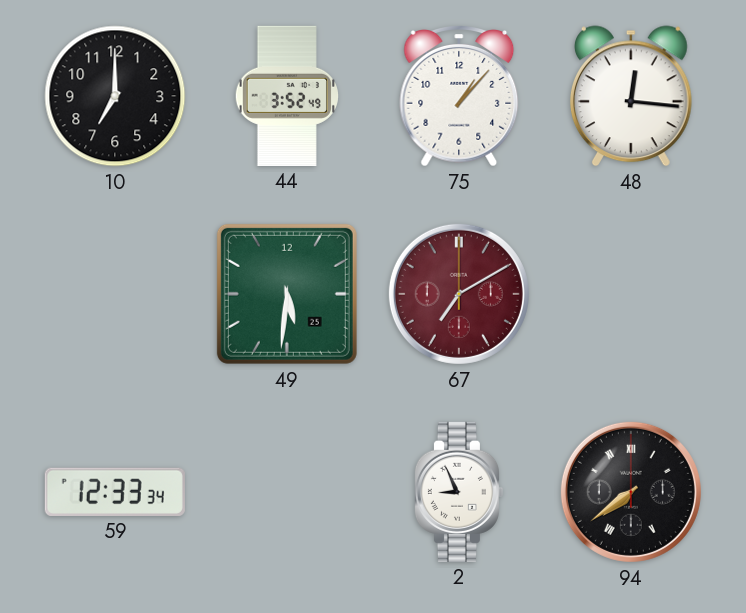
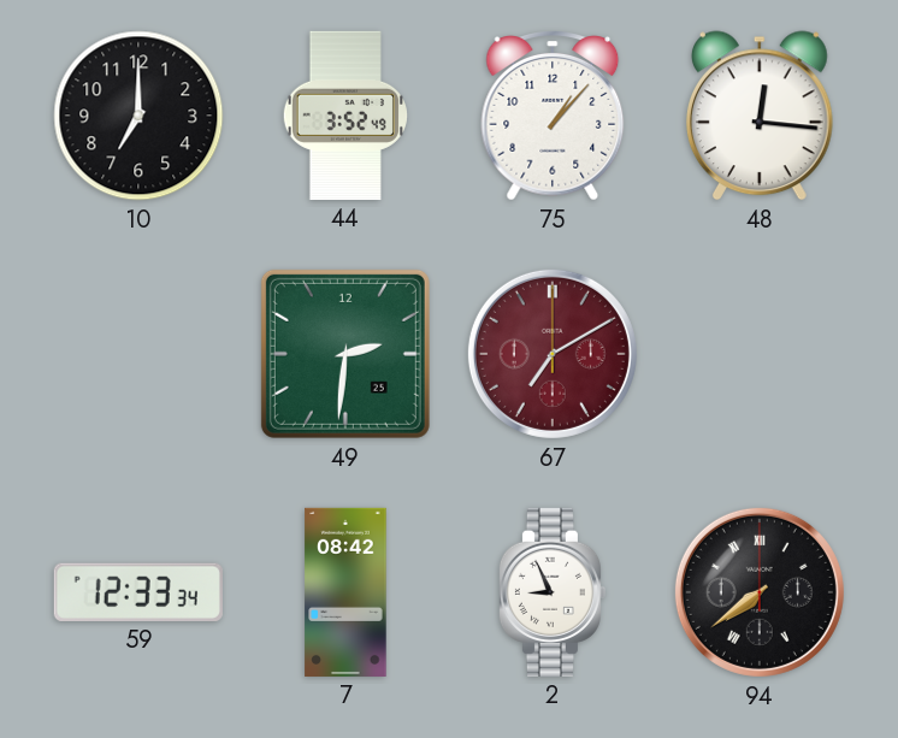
49: 5:31 -> 2:31
7: none -> 08:42
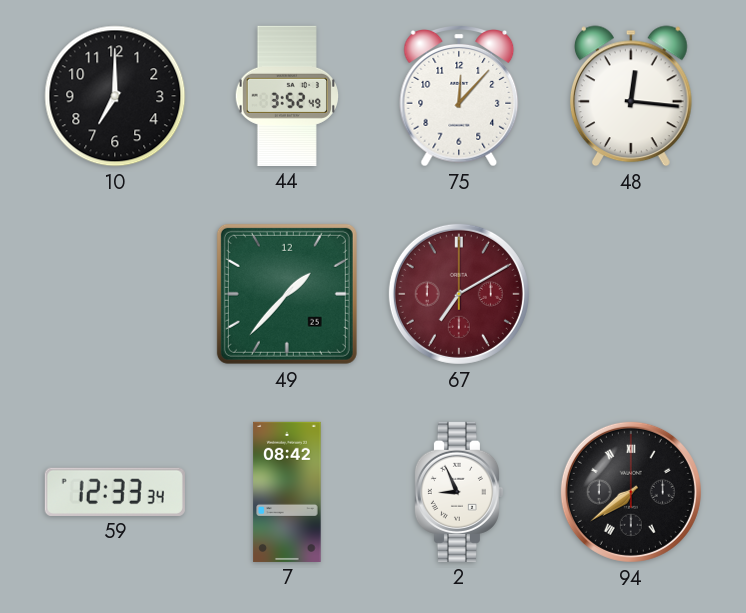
75: 1:07 -> 12:07
49: 2:31 -> 1:37
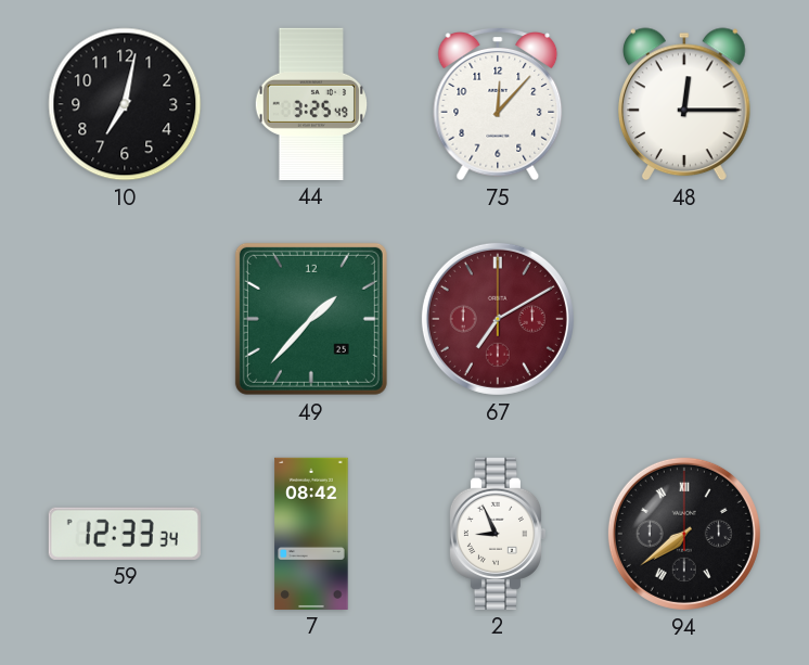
10: 7:00 -> 7:02
44: 3:52 -> 3:25
48: 12:16 -> 12:15
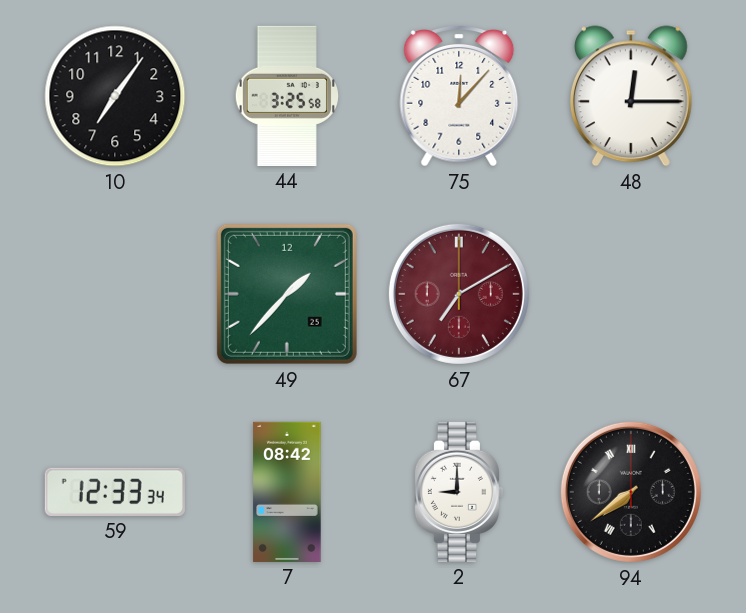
10: 7:02 -> 7:06
44: 3:25:49 -> 3:25:58
2: 8:56 -> 9:00
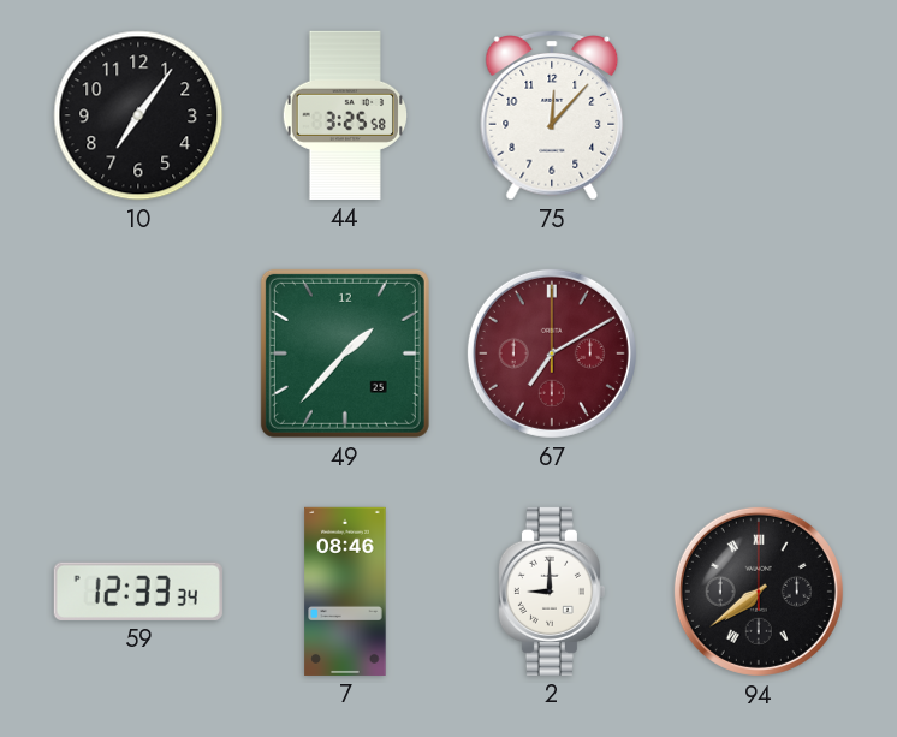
48: 12:15 -> none
7: 08:42 -> 08:46
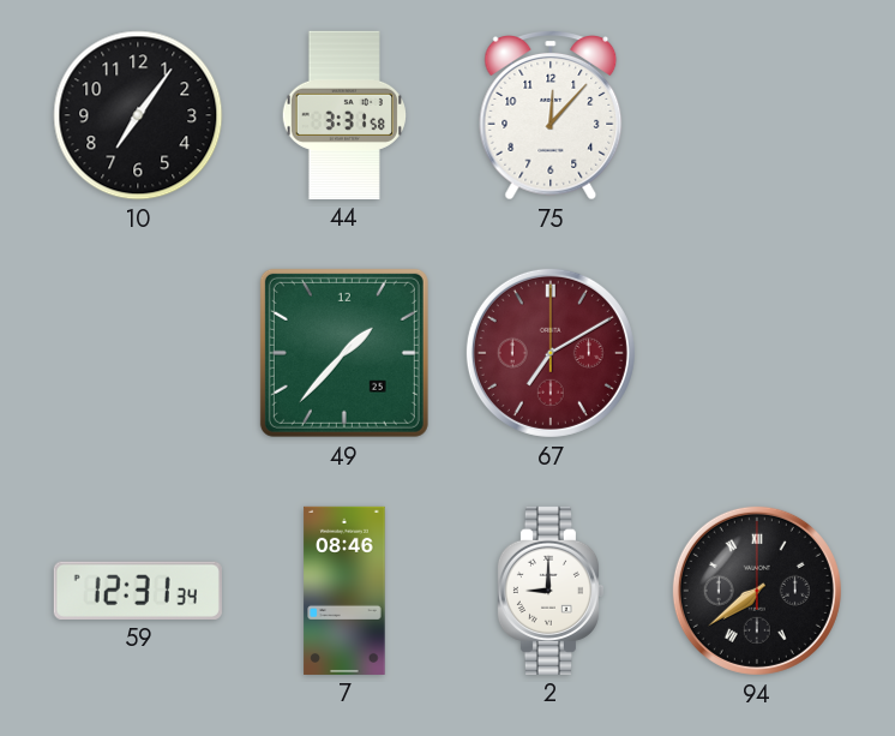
44: 3:25 -> 3:31
59: 12:33 -> 12:31
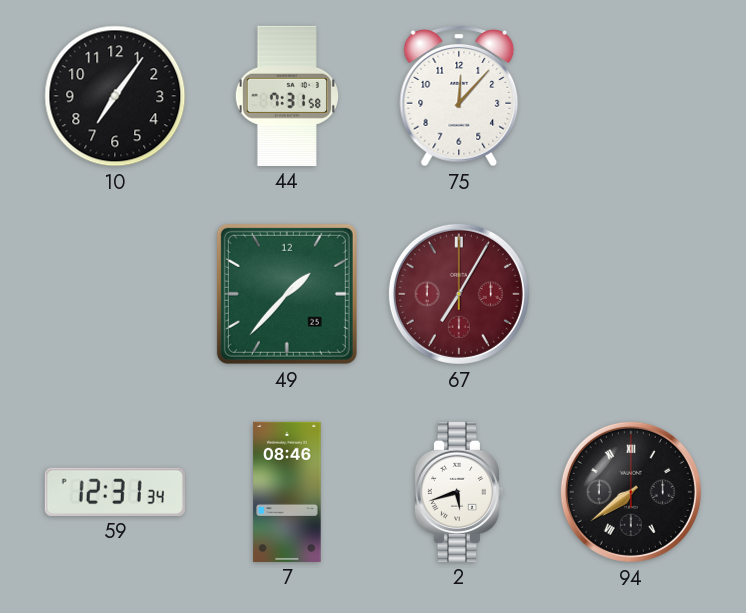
44: 3:31 -> 7:31
67: 7:10 -> 7:05
2: 9:00 -> 5:42
